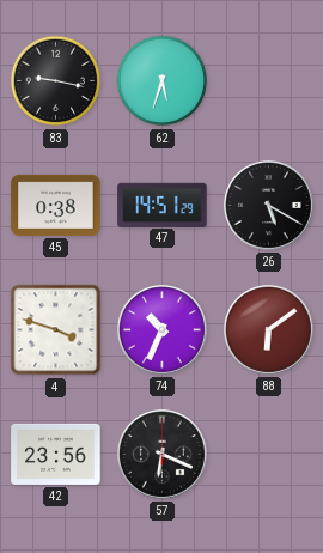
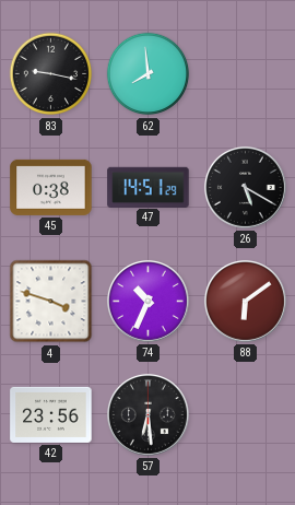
62: 5:33 -> 7:59
57: 6:19 -> 6:29
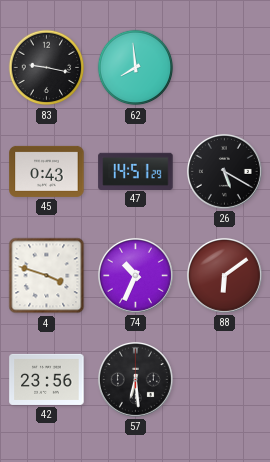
45: 0:38 -> 0:43
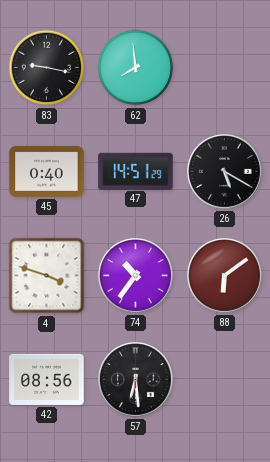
45: 0:43 -> 0:40
74: 10:34 -> 10:36
42: 23:56 -> 08:56
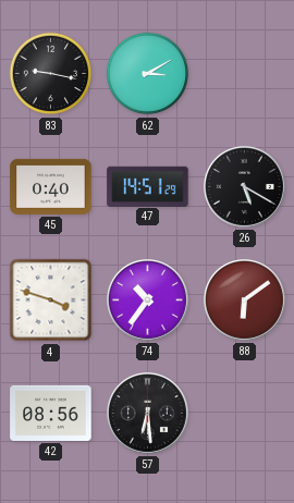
62: 7:59 -> 3:10
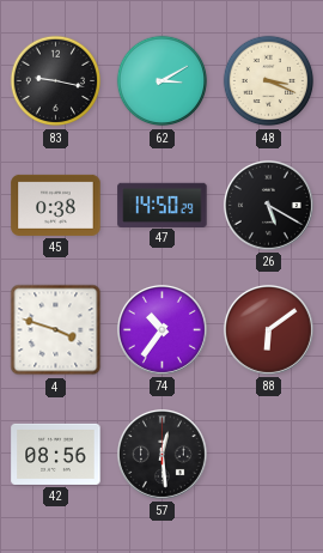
48: none -> 3:19
45: 0:40 -> 0:38
47: 14:51 -> 14:50
57: 6:29 -> 12:29
